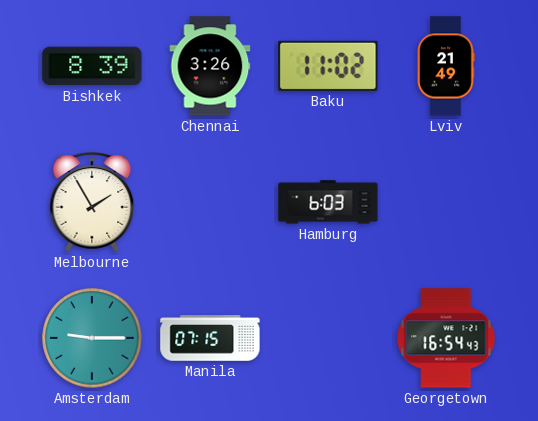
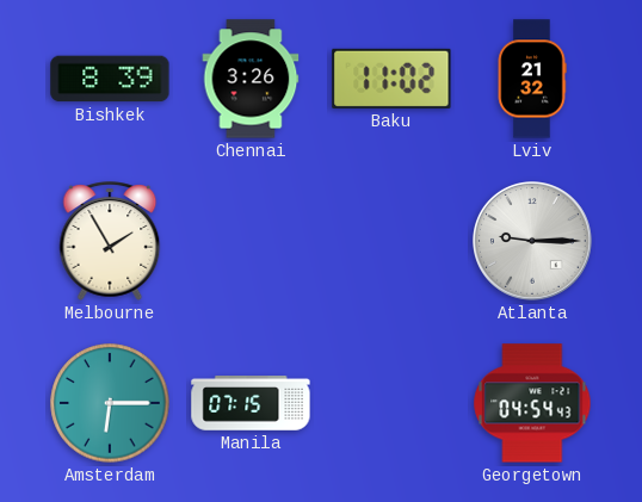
Lviv: 21:49 -> 21:32
Hamburg: 6:03 -> none
Atlanta: none -> 9:15
Amsterdam: 9:15 -> 6:15
Georgetown: 16:54 -> 04:54
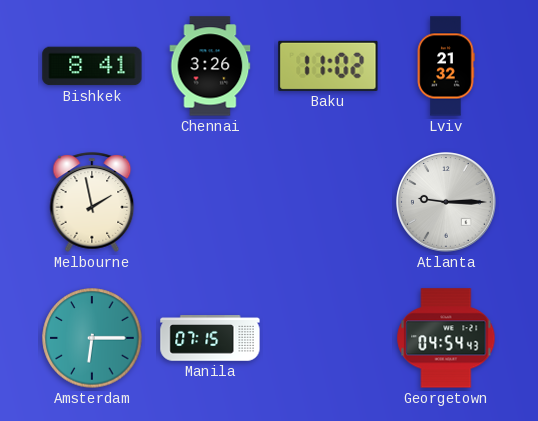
Bishkek: 8:39 -> 8:41
Melbourne: 1:55 -> 1:58
